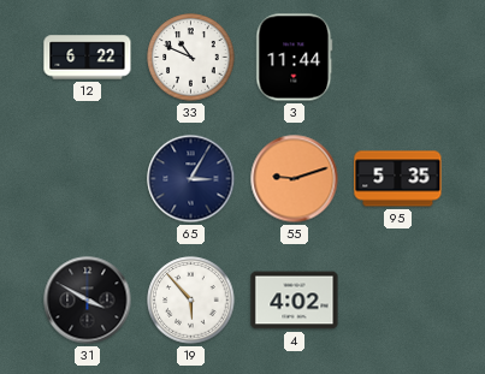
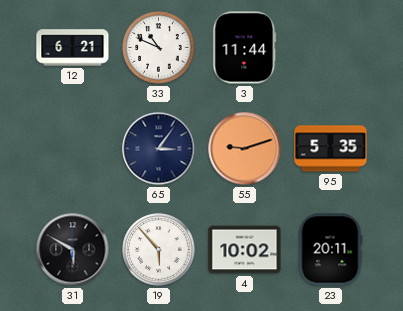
12: 6:22 -> 6:21
65: 3:05 -> 3:06
31: 3:50 -> 5:50
4: 4:02 -> 10:02
23: none -> 20:11
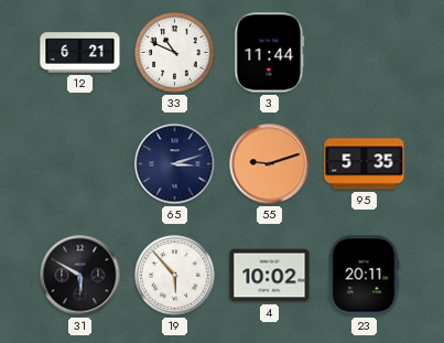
65: 3:06 -> 3:12
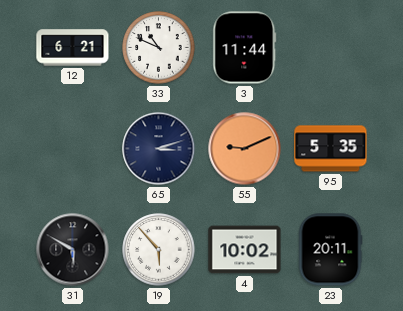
55: 9:12 -> 9:11
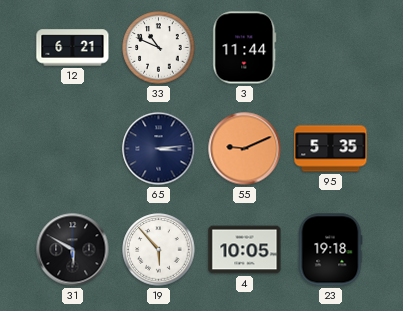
65: 3:12 -> 3:14
4: 10:02 -> 10:05
23: 20:11 -> 19:18
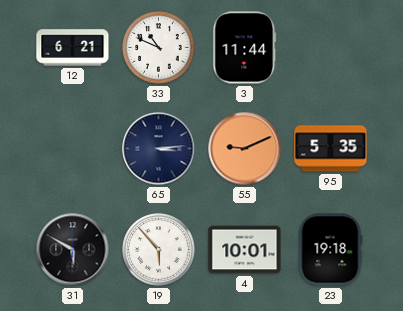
4: 10:05 -> 10:01
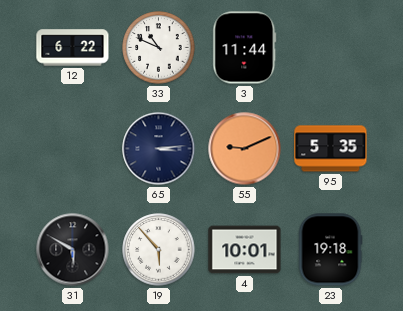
12: 6:21 -> 6:22
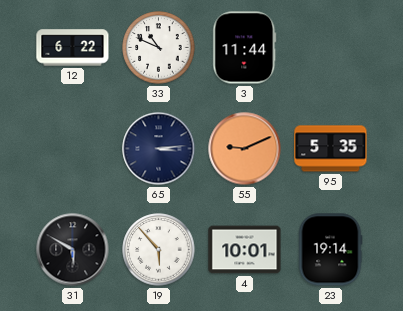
23: 19:18 -> 19:14
